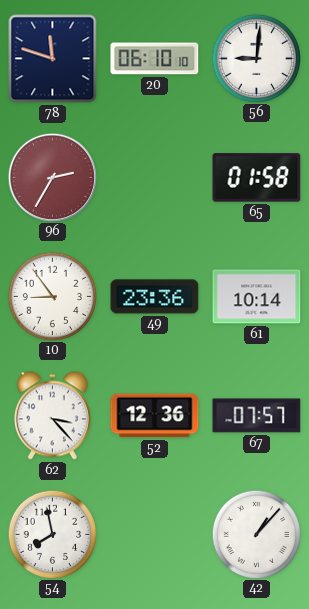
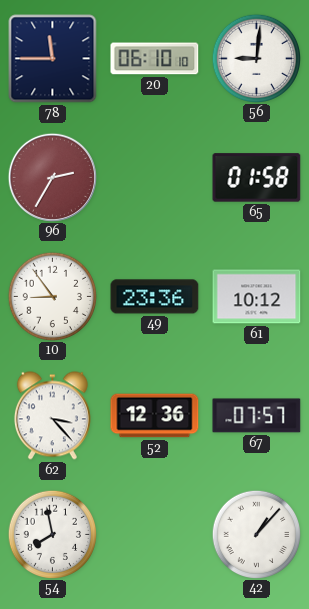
78: 11:48 -> 11:45
61: 10:14 -> 10:12
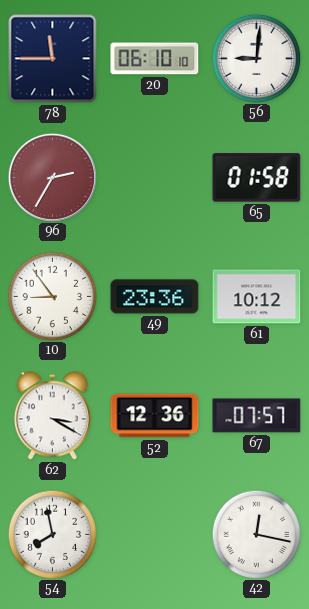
62: 3:23 -> 3:20
42: 1:07 -> 12:17
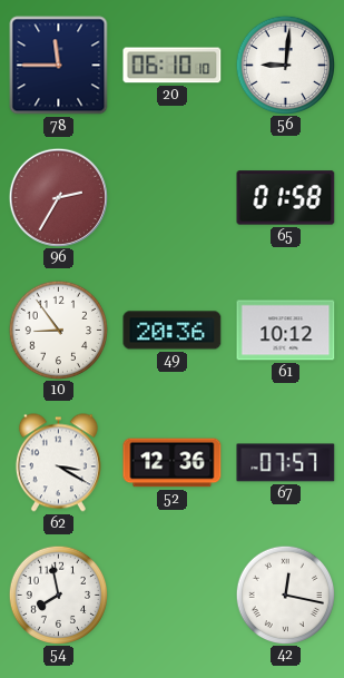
49: 23:36 -> 20:36
